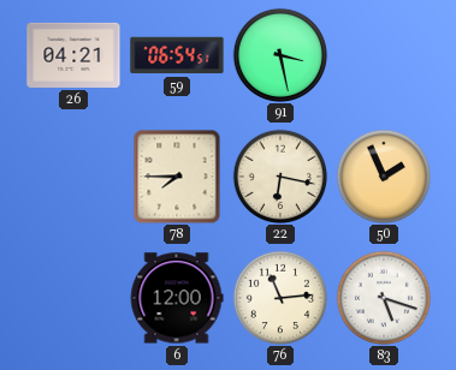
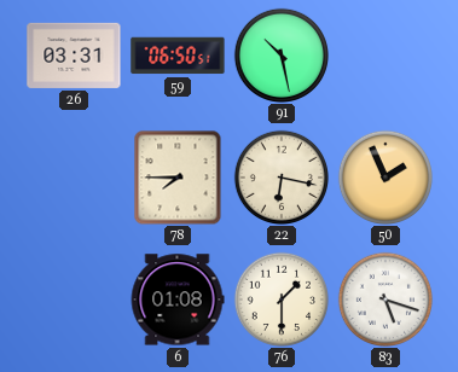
26: 04:21 -> 03:31
59: 06:54 -> 06:50
91: 3:28 -> 10:28
6: 12:00 -> 01:08
76: 11:14 -> 1:30
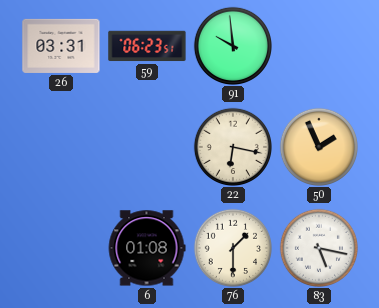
59: 06:50 -> 06:23
91: 10:28 -> 9:59
78: 7:45 -> none
83: 5:18 -> 5:17
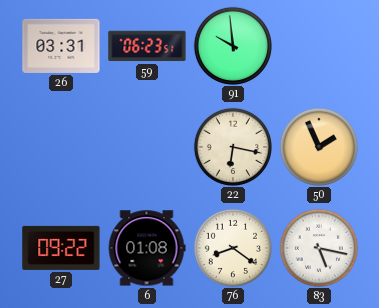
27: none -> 09:22
76: 1:30 -> 8:21
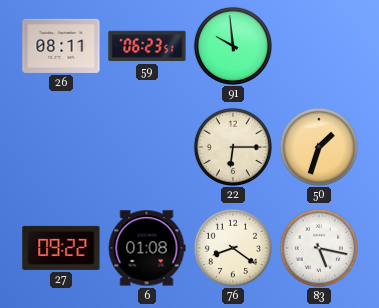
26: 03:31 -> 08:11
22: 6:17 -> 6:15
50: 1:56 -> 1:33
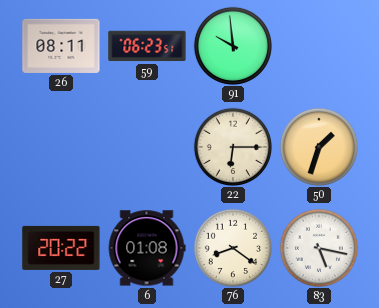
27: 09:22 -> 20:22
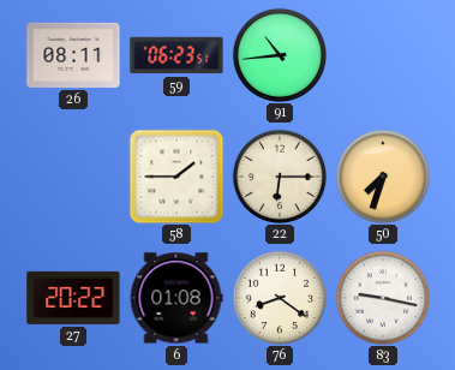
91: 9:59 -> 10:44
58: none -> 1:45
50: 1:33 -> 7:33
83: 5:17 -> 9:17
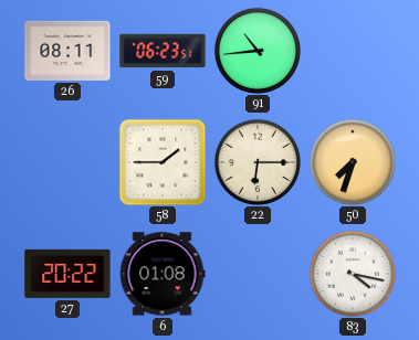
76: 8:21 -> none
83: 9:17 -> 4:17
